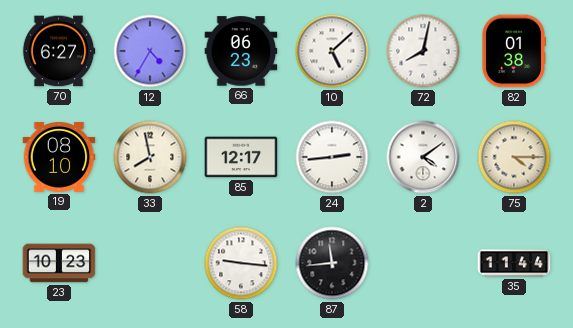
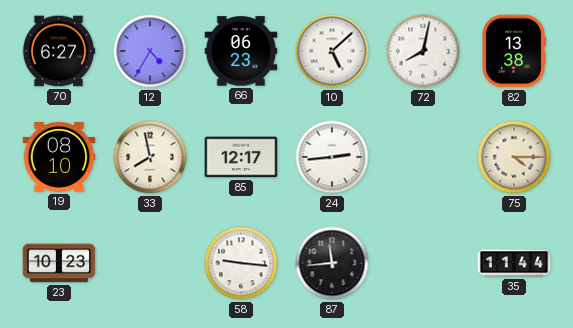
82: 01:38 -> 13:38
2: 4:09 -> none
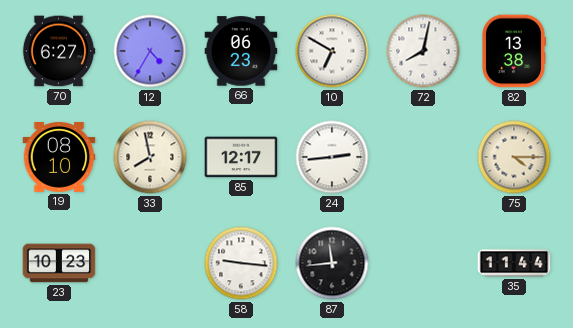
10: 5:08 -> 6:50
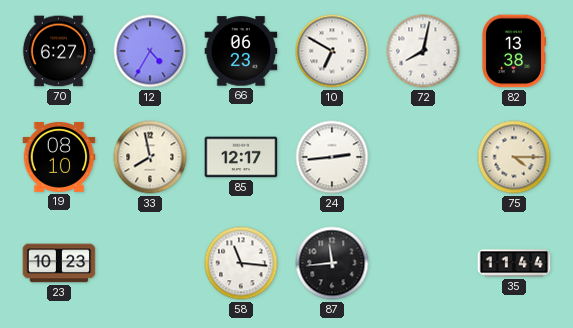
58: 9:16 -> 11:16
